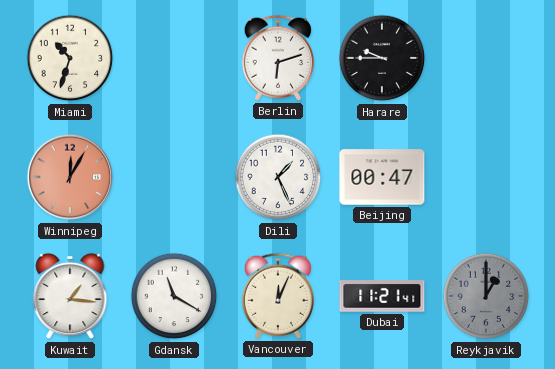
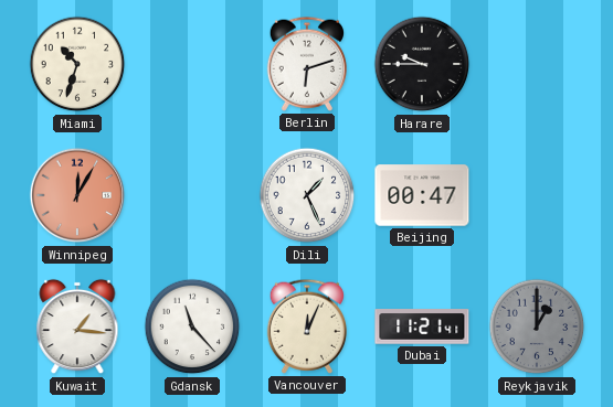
Gdansk: 11:20 -> 11:23
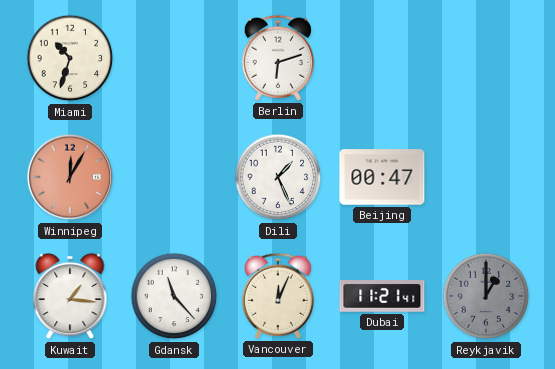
Harare: 9:45 -> none
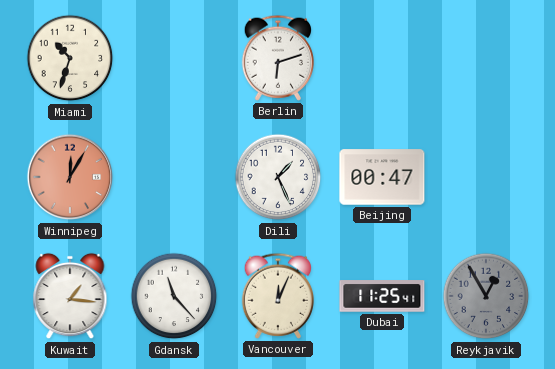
Dubai: 11:21 -> 11:25
Reykjavik: 1:00 -> 12:55
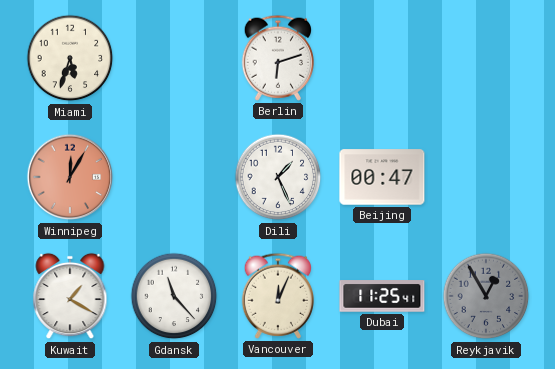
Miami: 10:33 -> 5:33
Kuwait: 1:16 -> 1:20
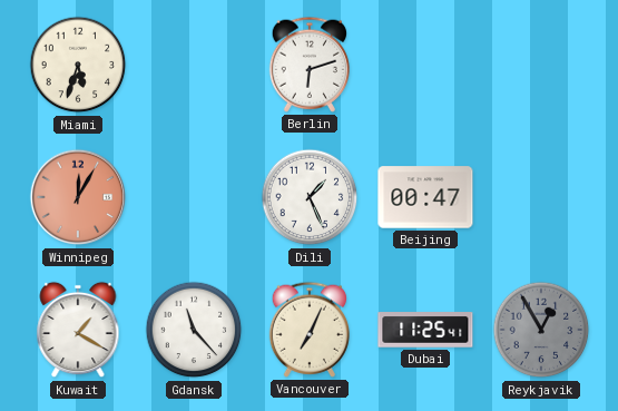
Vancouver: 12:04 -> 7:04
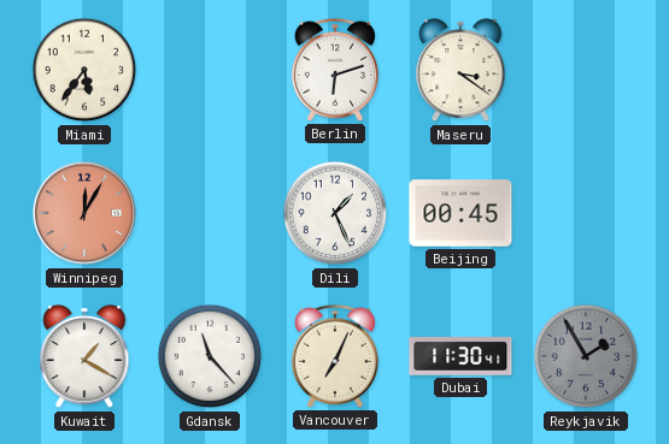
Miami: 5:33 -> 5:36
Maseru: none -> 3:21
Beijing: 00:47 -> 00:45
Dubai: 11:25 -> 11:30
Reykjavik: 12:55 -> 1:55
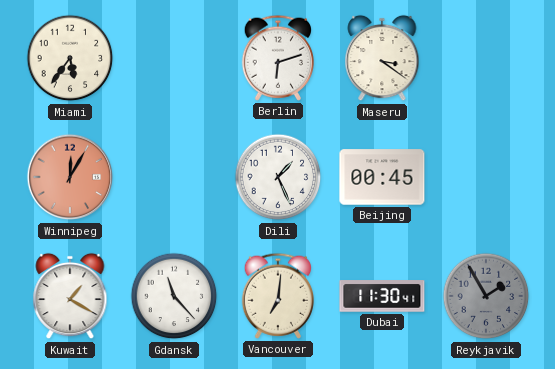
Vancouver: 7:04 -> 7:01
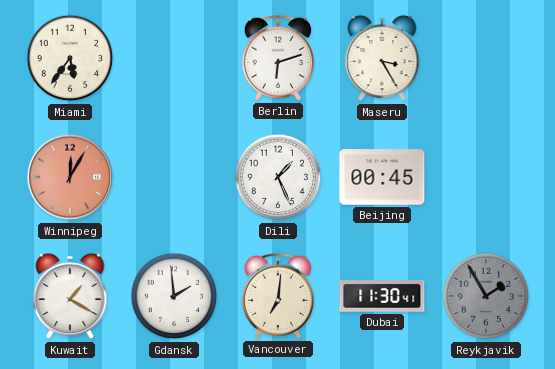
Maseru: 3:21 -> 3:25
Gdansk: 11:23 -> 1:59
